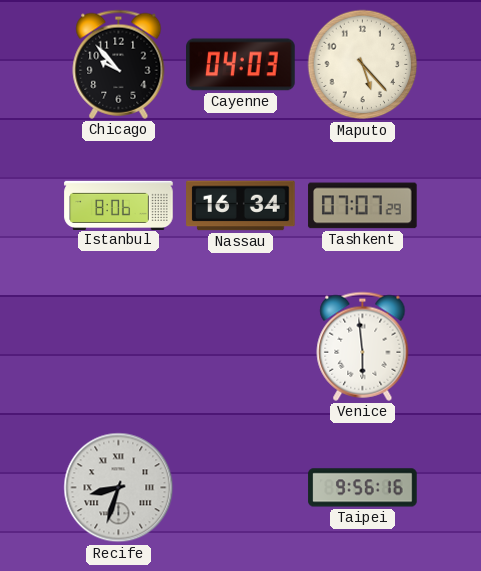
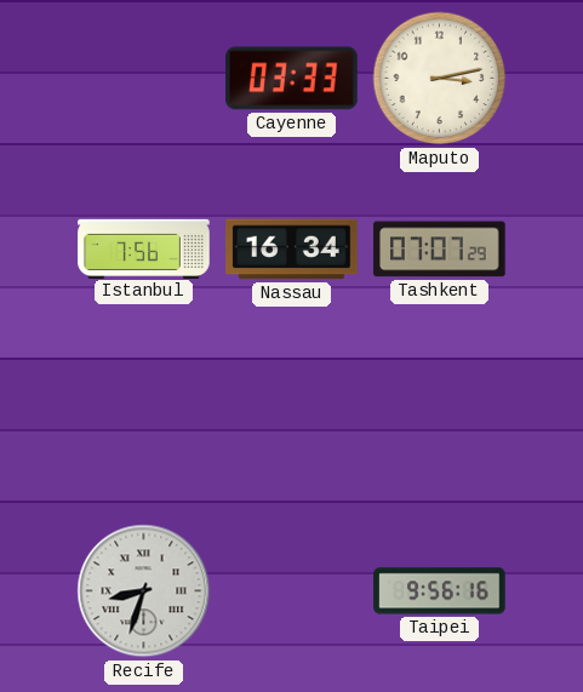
Chicago: 9:53 -> none
Cayenne: 04:03 -> 03:33
Maputo: 5:23 -> 3:13
Istanbul: 8:06 -> 7:56
Venice: 5:59 -> none
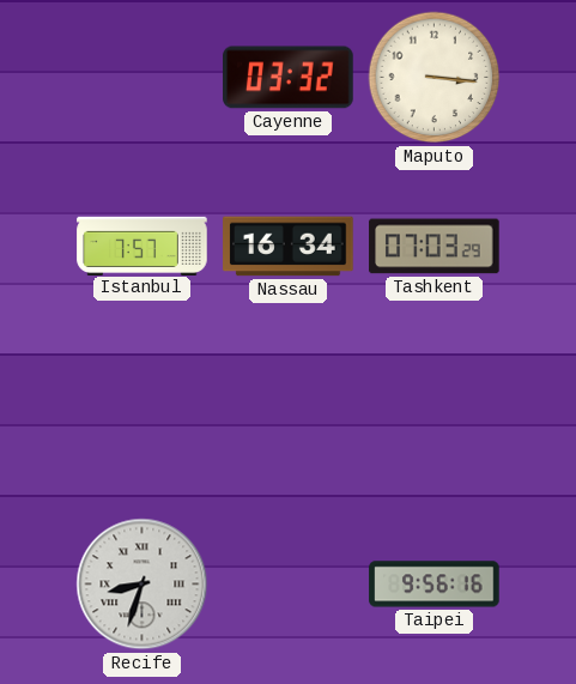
Cayenne: 03:33 -> 03:32
Maputo: 3:13 -> 3:16
Istanbul: 7:56 -> 7:57
Tashkent: 07:07 -> 07:03
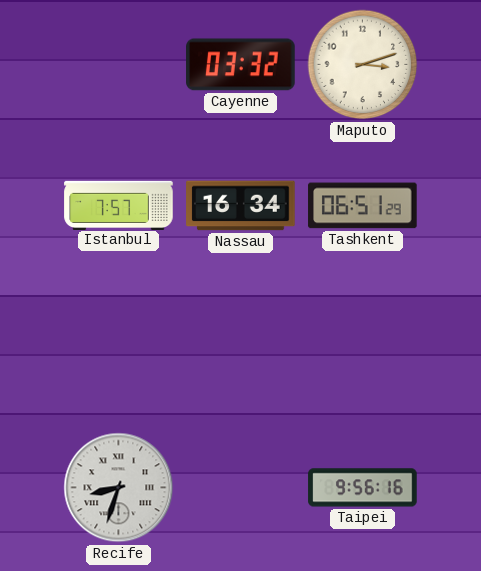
Maputo: 3:16 -> 3:12
Tashkent: 07:03 -> 06:51
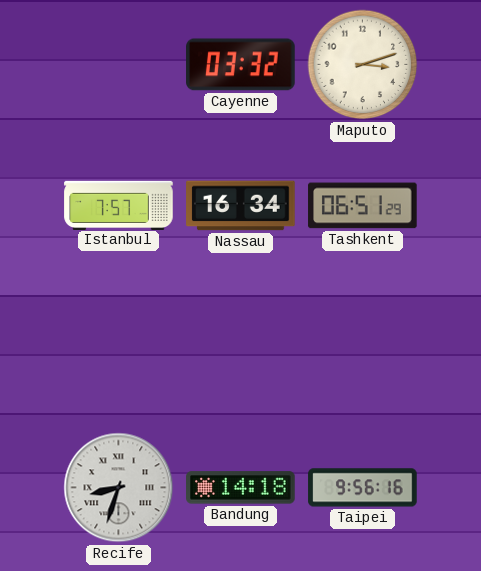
Bandung: none -> 14:18
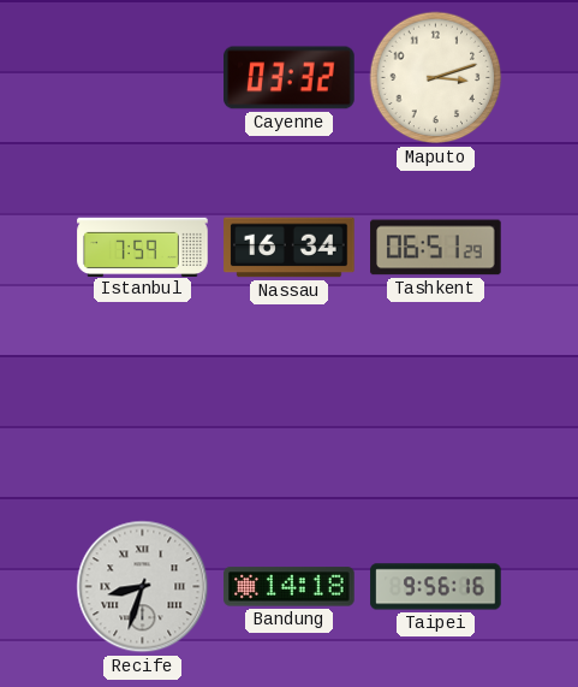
Istanbul: 7:57 -> 7:59
